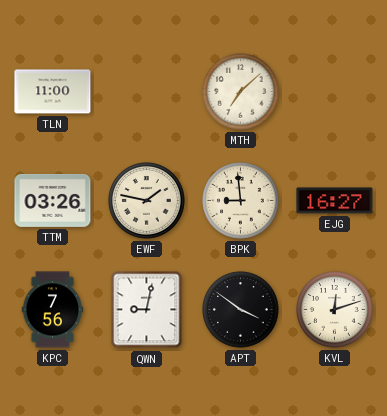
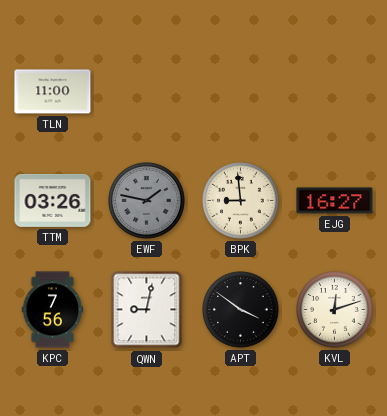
MTH: 7:08 -> none
EWF dial: cream -> grey
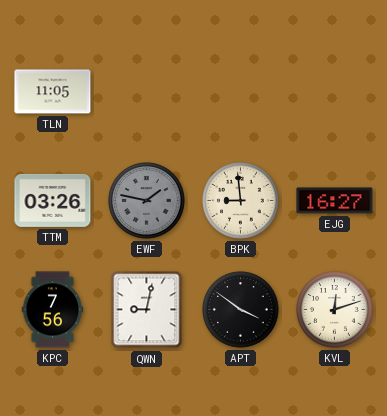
TLN: 11:00 -> 11:05
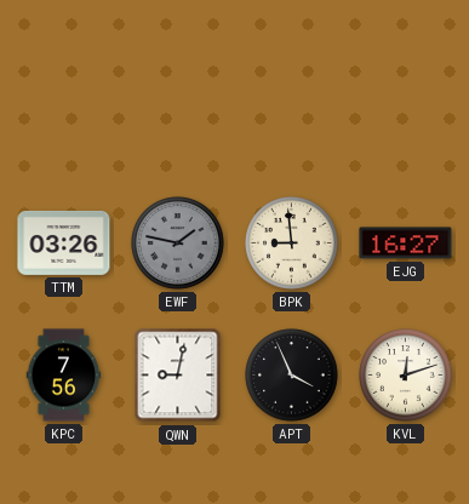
TLN: 11:05 -> none
APT: 3:51 -> 3:56
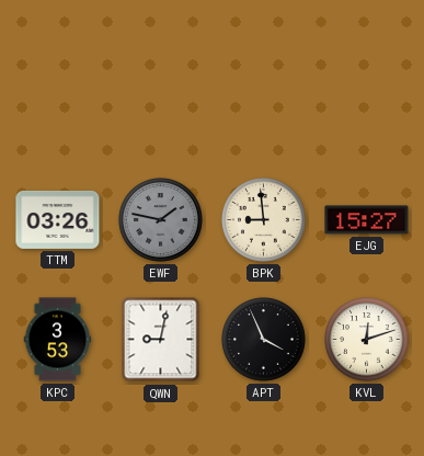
EJG: 16:27 -> 15:27
KPC: 7:56 -> 3:53
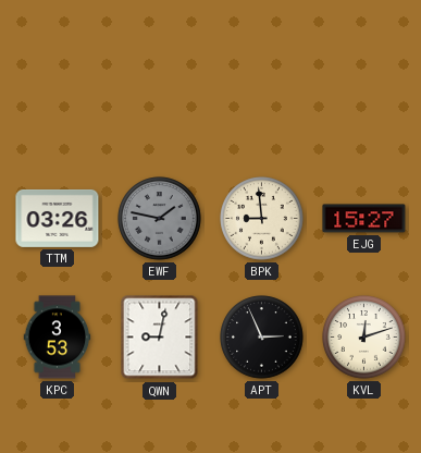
APT: 3:56 -> 2:56
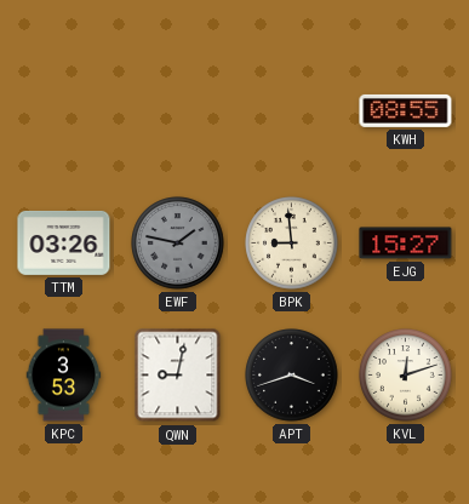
KWH: none -> 08:55
APT: 2:56 -> 3:42
